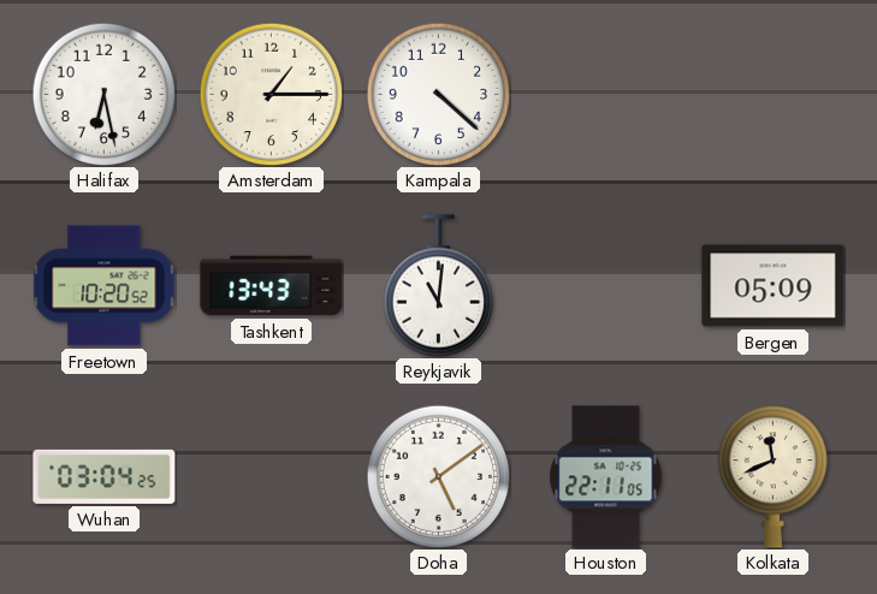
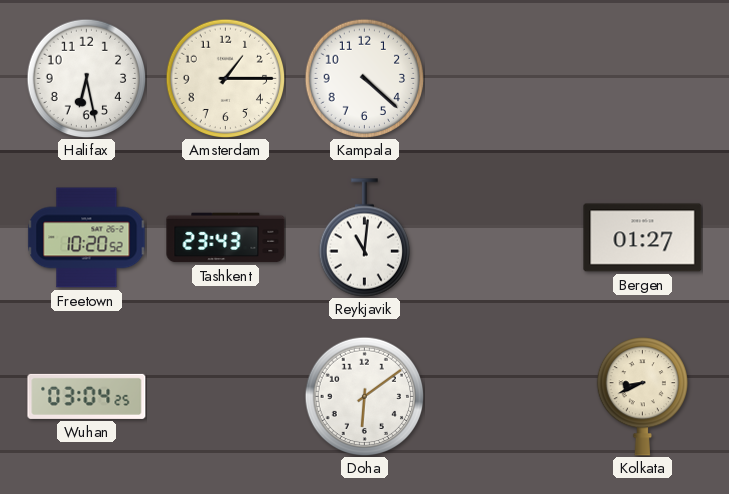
Tashkent: 13:43 -> 23:43
Bergen: 05:09 -> 01:27
Doha: 5:09 -> 6:09
Houston: 22:11 -> none
Kolkata: 11:41 -> 8:41
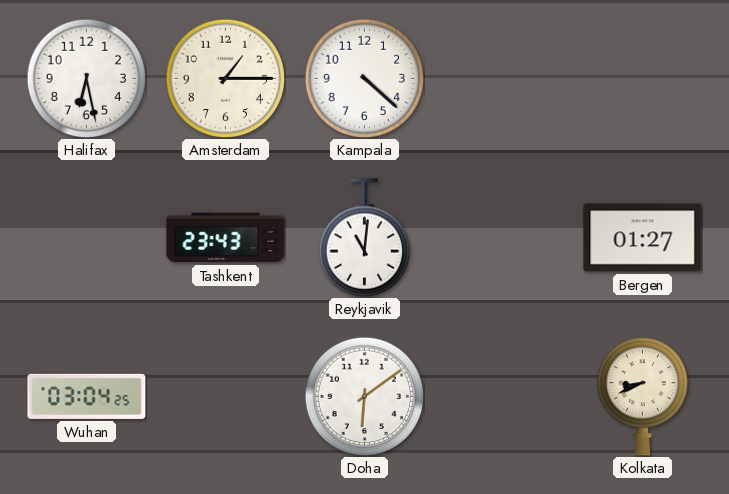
Freetown: 10:20 -> none
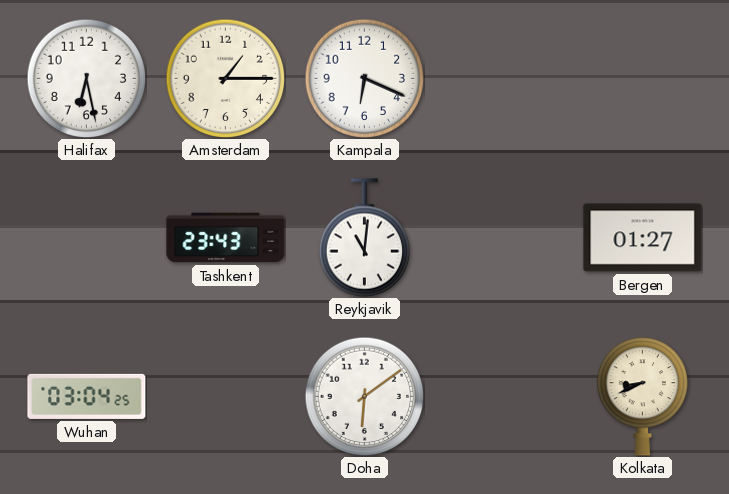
Kampala: 4:22 -> 6:19
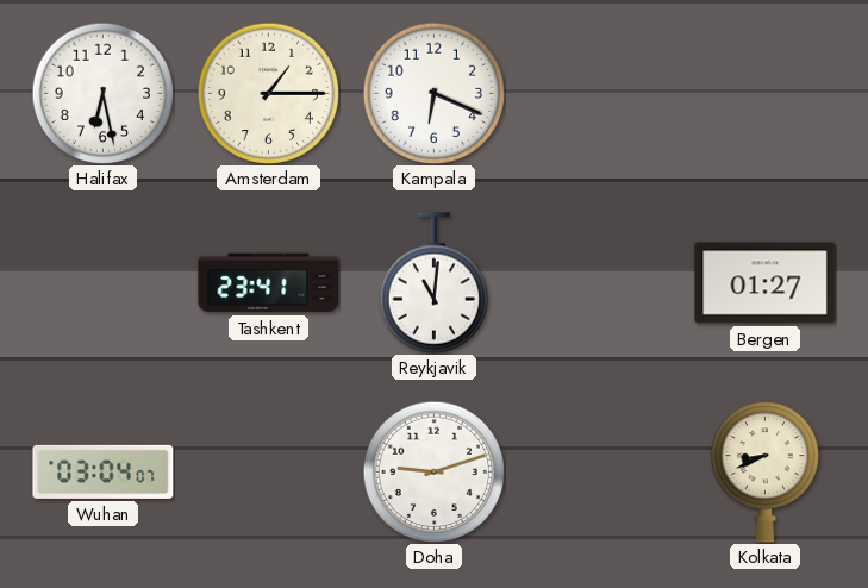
Tashkent: 23:43 -> 23:41
Wuhan: 03:04:25 -> 03:04:07
Doha: 6:09 -> 9:12
